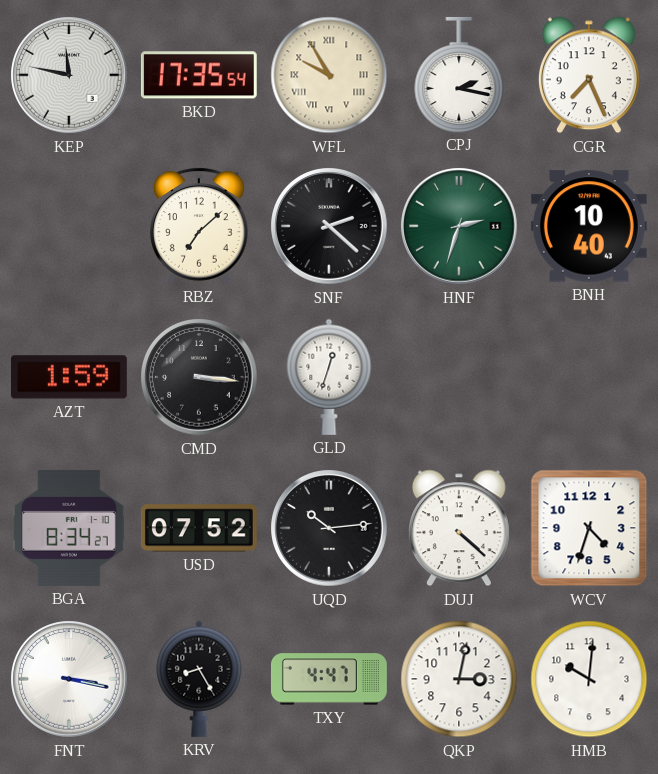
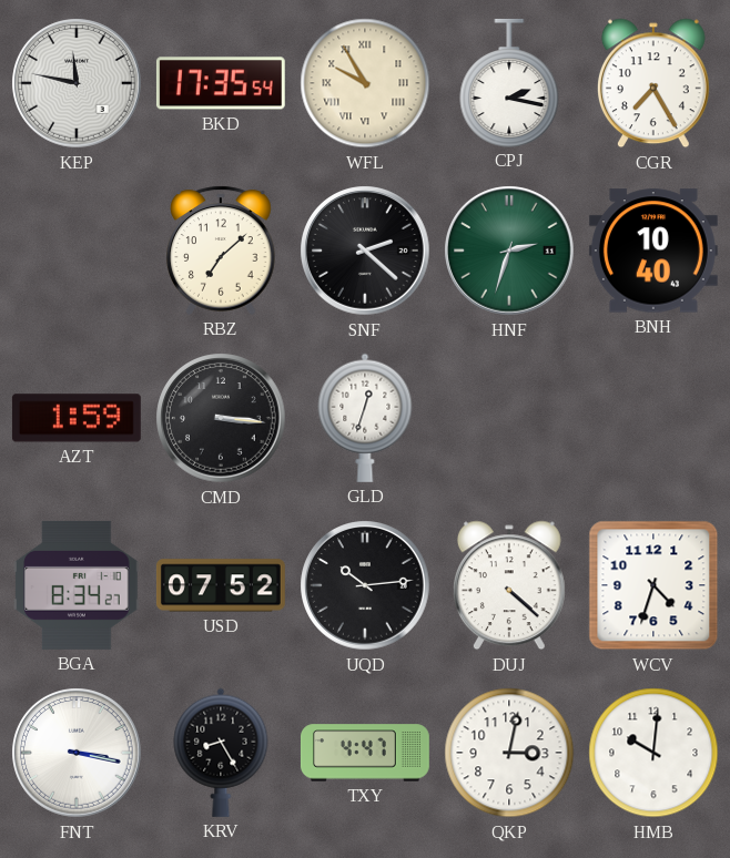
CGR: 7:26 -> 7:25
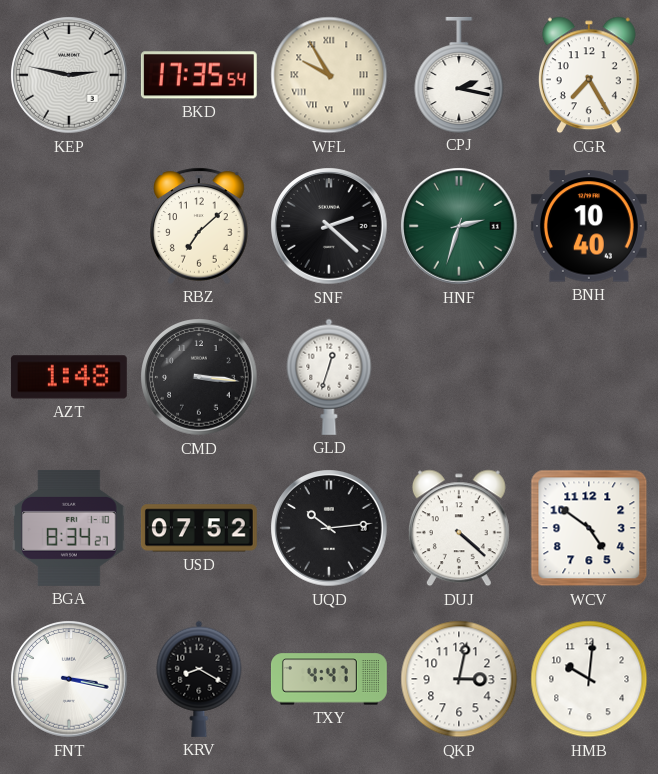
KEP: 11:47 -> 2:47
AZT: 1:59 -> 1:48
WCV: 4:33 -> 4:51
KRV: 8:25 -> 8:20
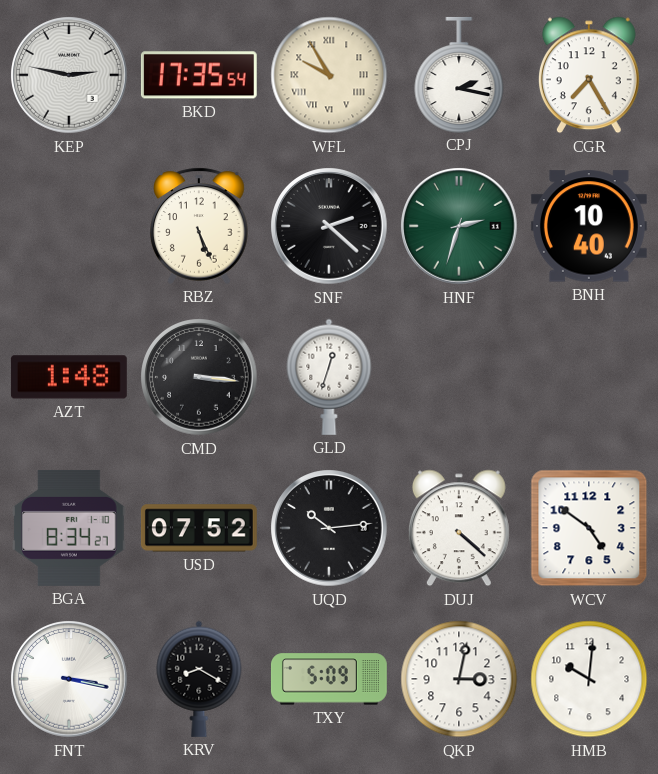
RBZ: 7:08 -> 5:26
TXY: 4:47 -> 5:09
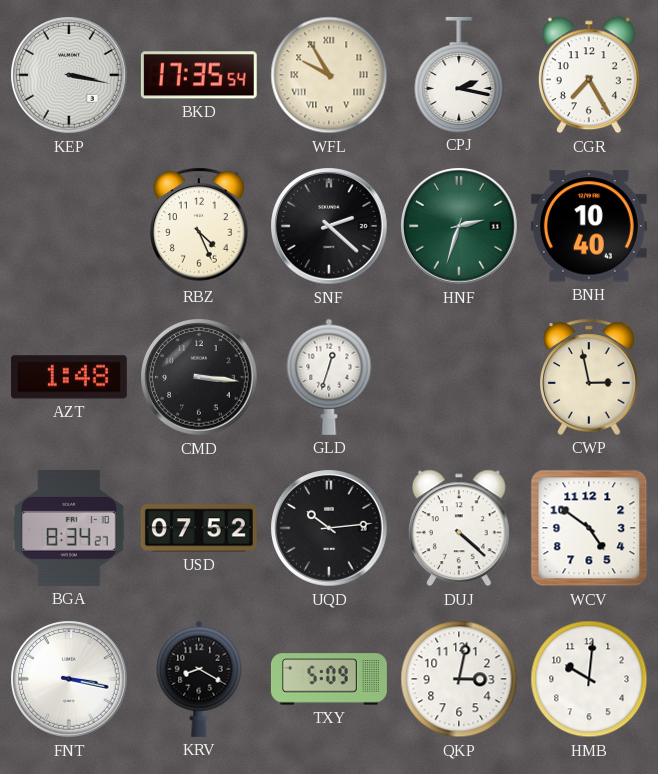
KEP: 2:47 -> 3:17
RBZ: 5:26 -> 4:26
CWP: none -> 2:58
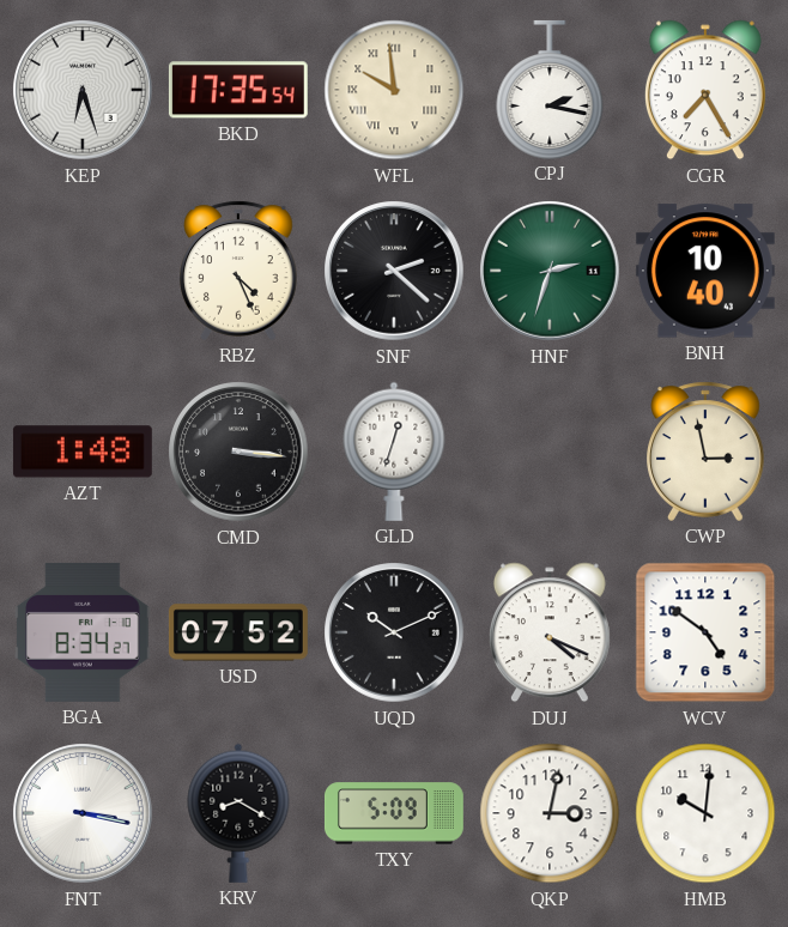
KEP: 3:17 -> 6:27
WFL: 9:55 -> 9:59
UQD: 10:14 -> 10:11
DUJ: 4:22 -> 4:19
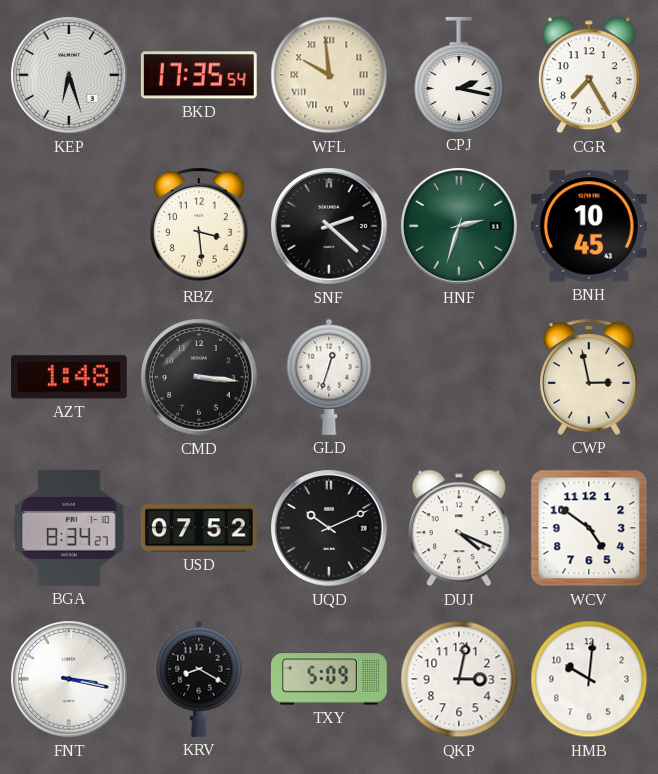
RBZ: 4:26 -> 3:29
BNH: 10:40 -> 10:45
